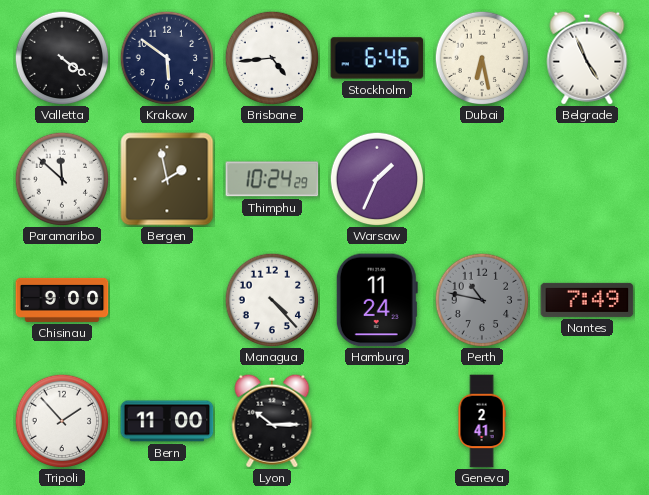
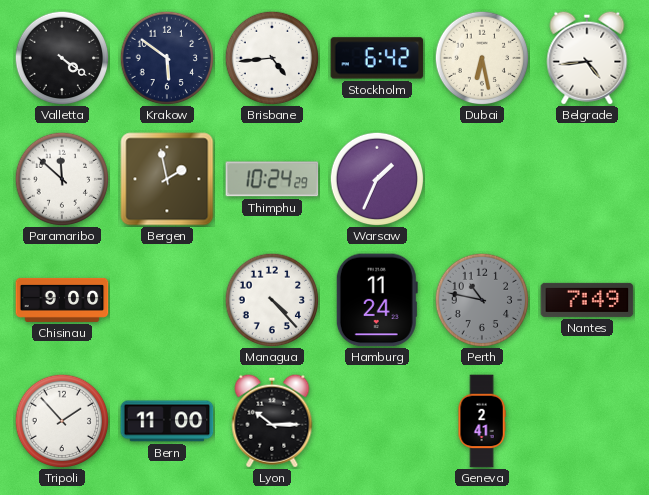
Stockholm: 6:46 -> 6:42
Belgrade: 4:56 -> 4:44
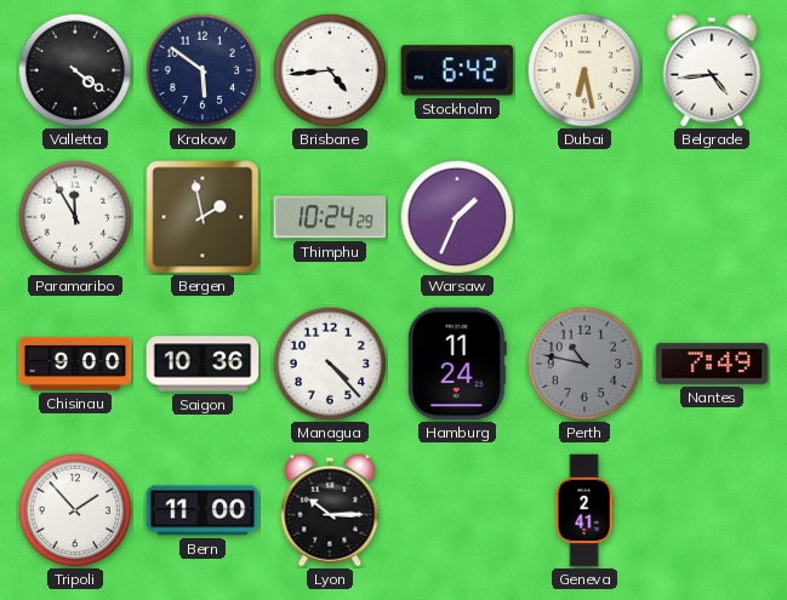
Paramaribo: 11:52 -> 11:55
Saigon: none -> 10:36
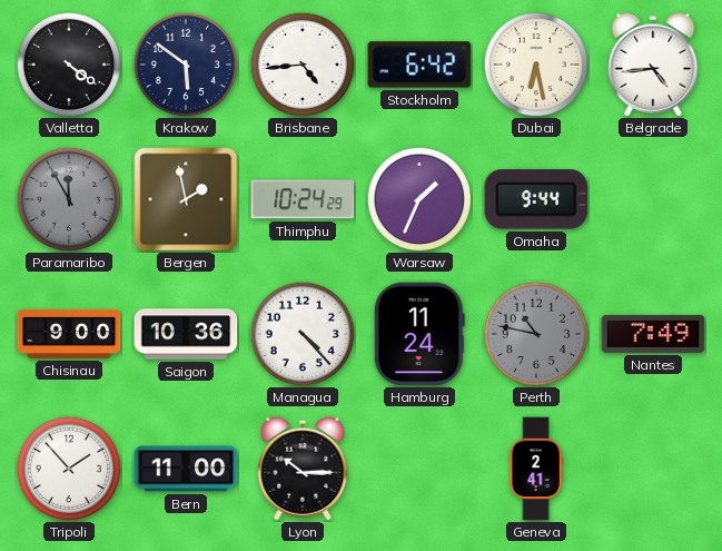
Paramaribo dial: white -> grey
Omaha: none -> 9:44
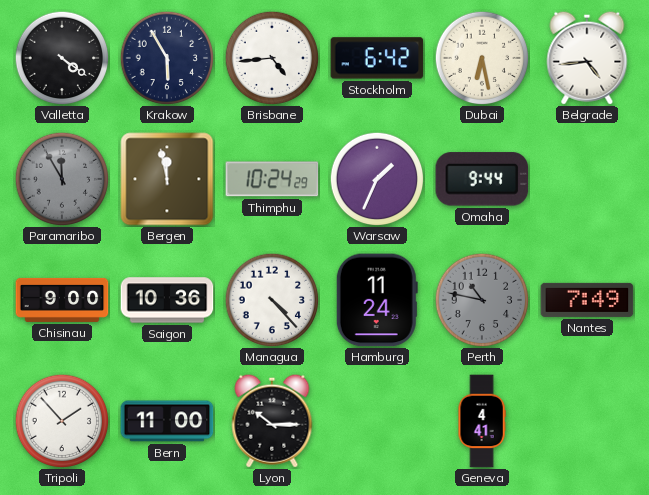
Krakow: 5:51 -> 5:55
Bergen: 1:58 -> 11:58
Geneva: 2:41 -> 4:41
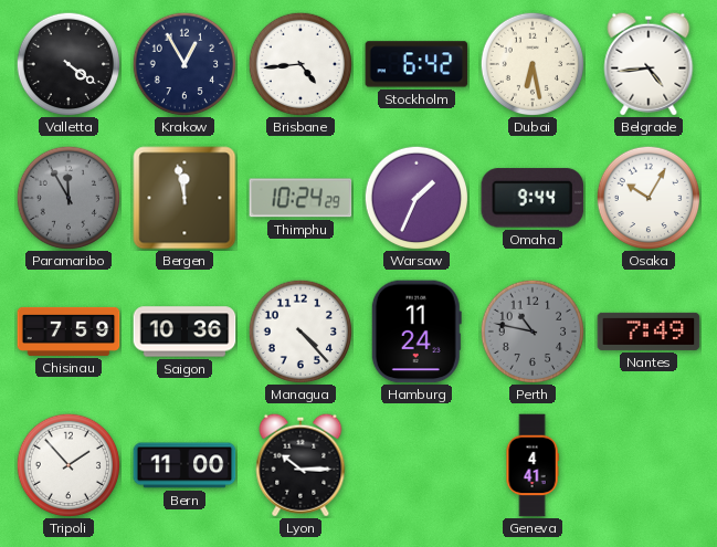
Krakow: 5:55 -> 12:55
Osaka: none -> 10:05
Chisinau: 9:00 -> 7:59
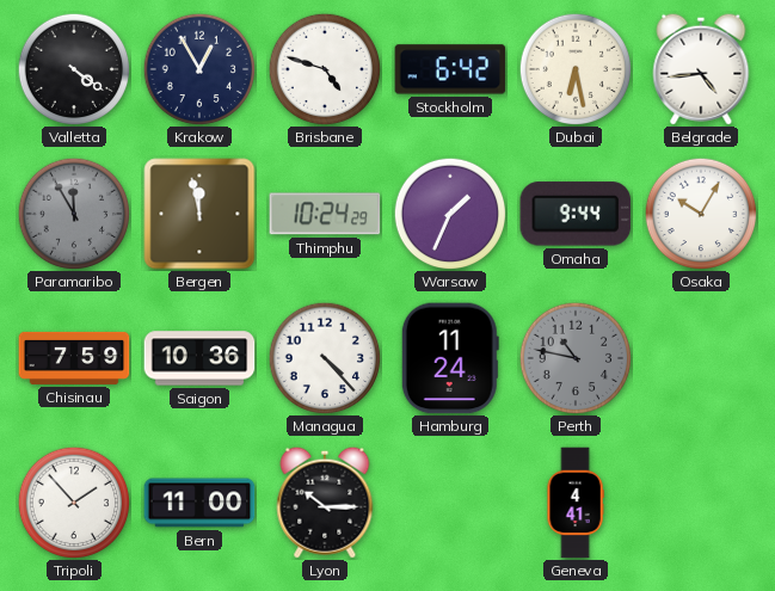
Brisbane: 4:44 -> 4:48
Nantes: 7:49 -> none
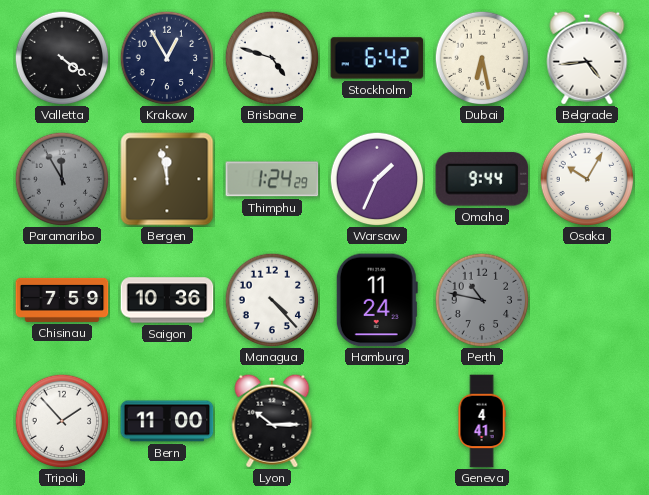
Thimphu: 10:24 -> 1:24
